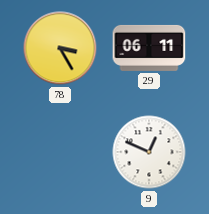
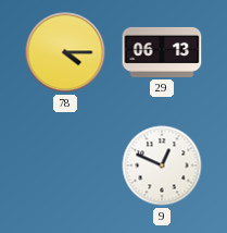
78: 3:25 -> 4:15
29: 06:11 -> 06:13
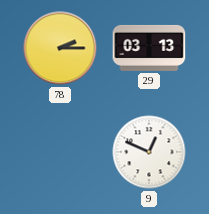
78: 4:15 -> 2:15
29: 06:13 -> 03:13
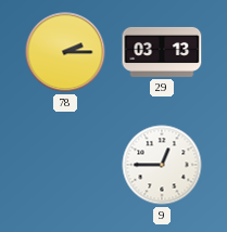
9: 12:49 -> 12:45
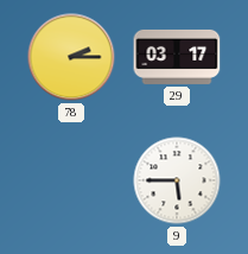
29: 03:13 -> 03:17
9: 12:45 -> 5:45
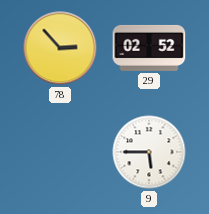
78: 2:15 -> 2:53
29: 03:17 -> 02:52
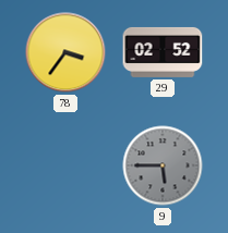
78: 2:53 -> 3:36
9 dial: white -> grey
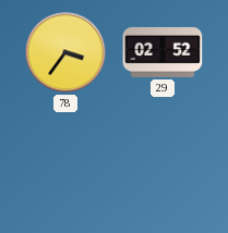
9: 5:45 -> none
